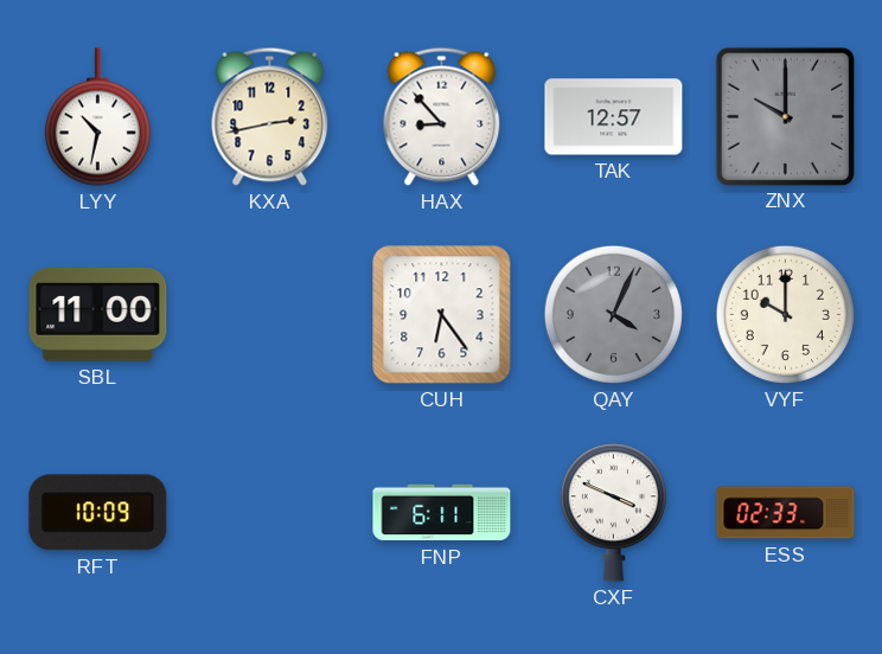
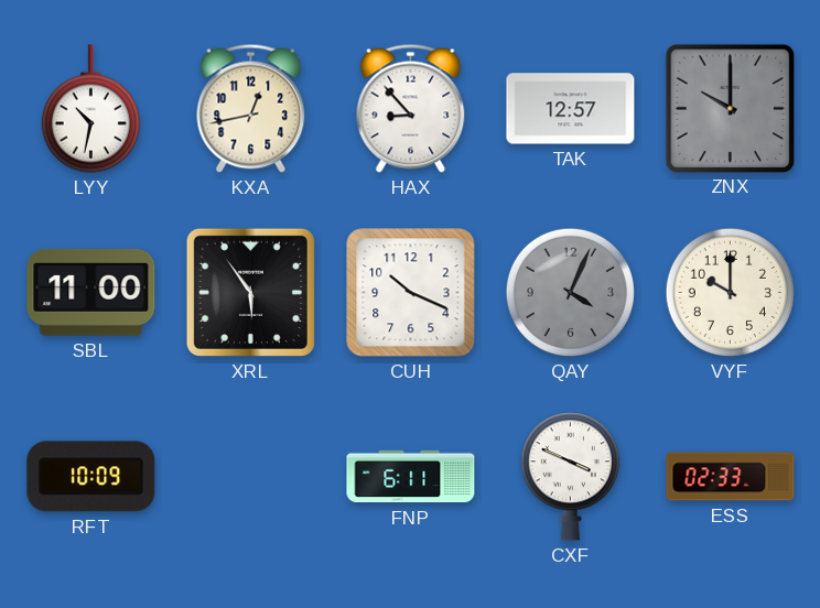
KXA: 2:43 -> 12:43
XRL: none -> 5:54
CUH: 6:24 -> 10:19
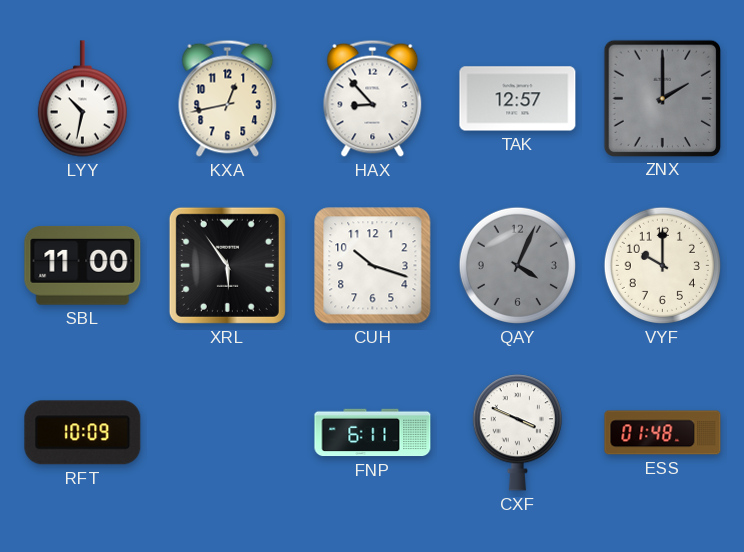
ZNX: 10:00 -> 2:00
CUH: 10:19 -> 10:18
ESS: 02:33 -> 01:48
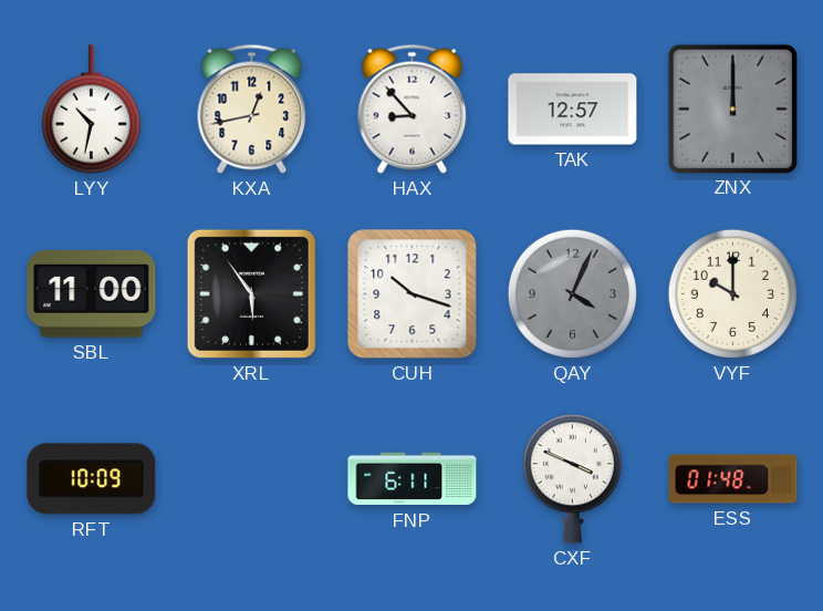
ZNX: 2:00 -> 12:00
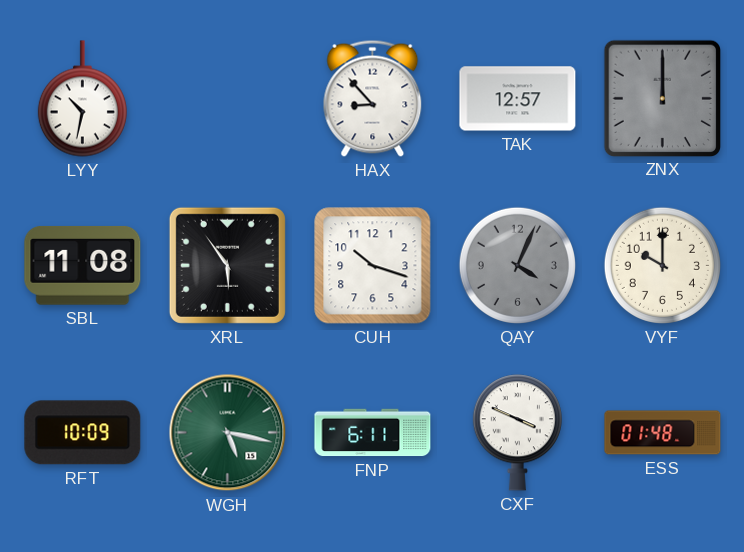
KXA: 12:43 -> none
SBL: 11:00 -> 11:08
WGH: none -> 5:17
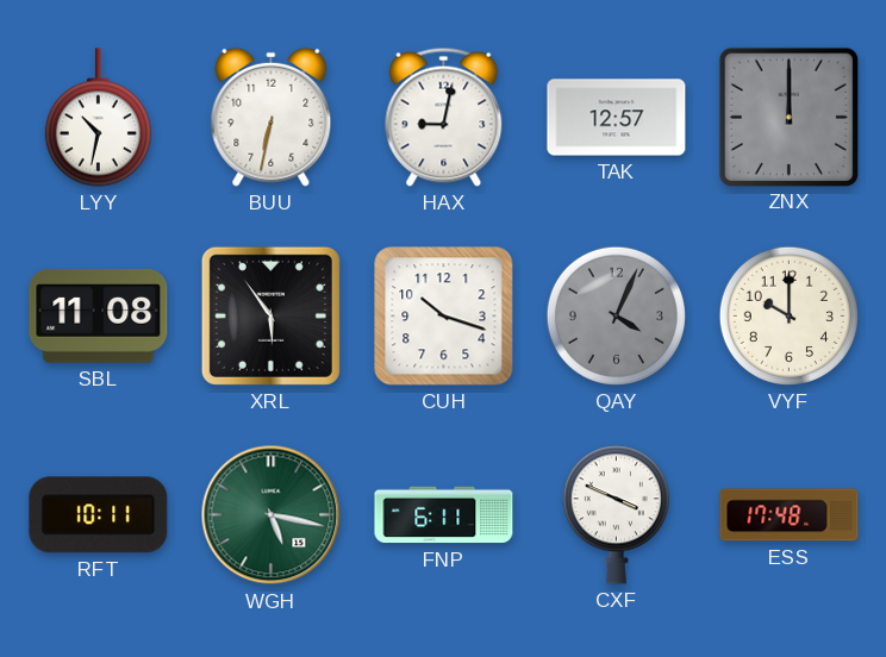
BUU: none -> 6:32
HAX: 8:53 -> 9:02
RFT: 10:09 -> 10:11
ESS: 01:48 -> 17:48
